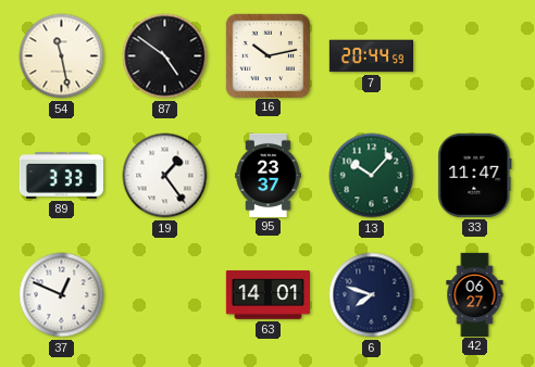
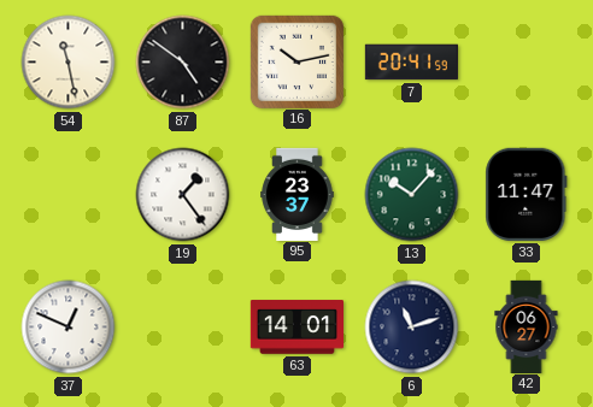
7: 20:44 -> 20:41
89: 3:33 -> none
6: 7:48 -> 11:12
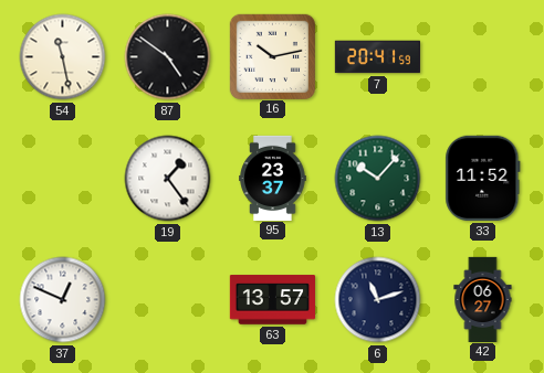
33: 11:47 -> 11:52
63: 14:01 -> 13:57
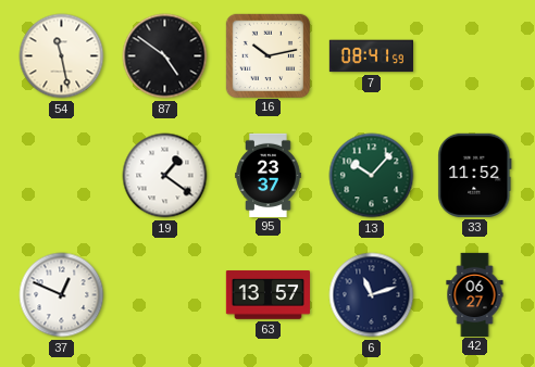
7: 20:41 -> 08:41
19: 1:24 -> 1:21
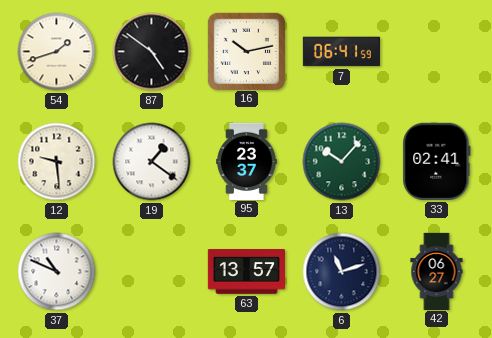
54: 11:28 -> 1:42
7: 08:41 -> 06:41
12: none -> 9:29
33: 11:52 -> 02:41
37: 12:49 -> 10:49
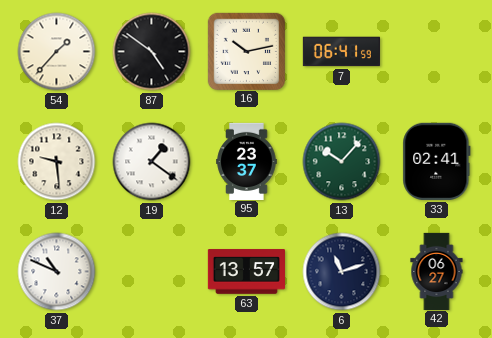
54: 1:42 -> 1:37
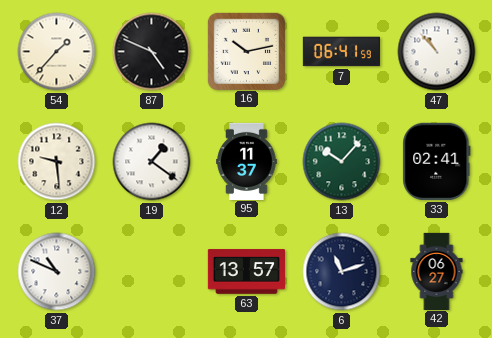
87: 4:51 -> 4:49
47: none -> 10:53
95: 23:37 -> 11:37
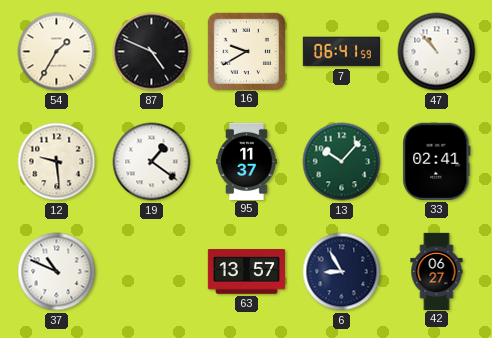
54: 1:37 -> 1:35
16: 10:13 -> 9:40
6: 11:12 -> 8:55
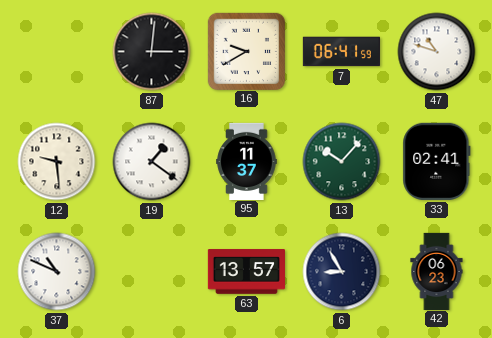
54: 1:35 -> none
87: 4:49 -> 3:01
47: 10:53 -> 10:48
42: 06:27 -> 06:23
